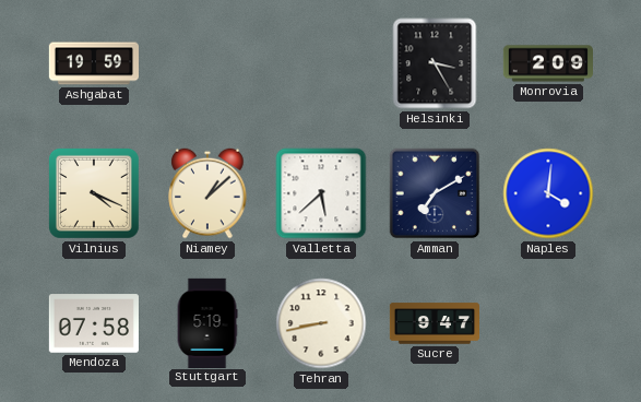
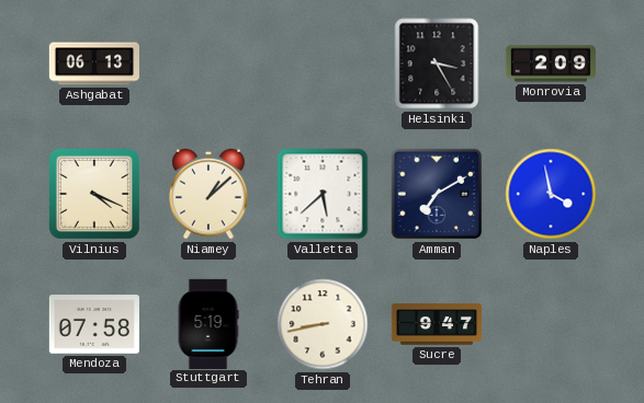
Ashgabat: 19:59 -> 06:13
Naples: 4:01 -> 3:58
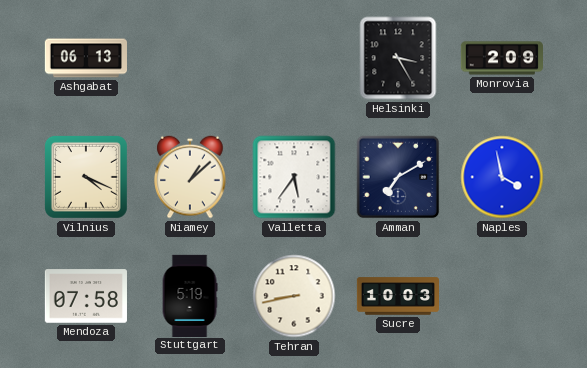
Valletta: 5:38 -> 5:36
Sucre: 9:47 -> 10:03
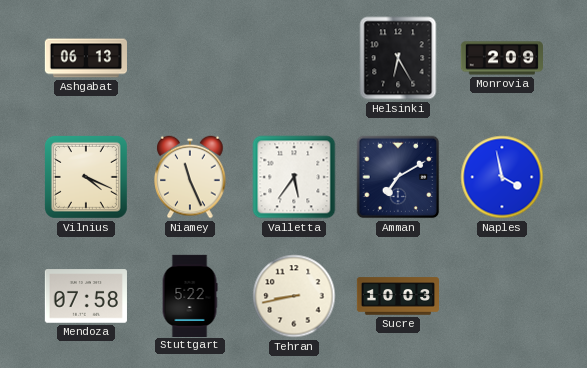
Helsinki: 3:25 -> 6:25
Niamey: 1:08 -> 11:26
Stuttgart: 5:19 -> 5:22
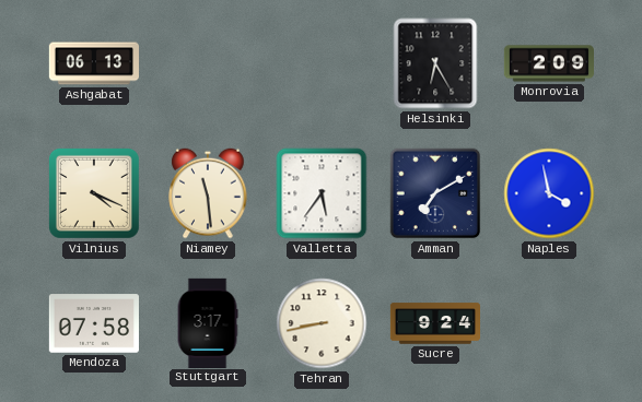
Niamey: 11:26 -> 11:29
Stuttgart: 5:22 -> 3:17
Sucre: 10:03 -> 9:24
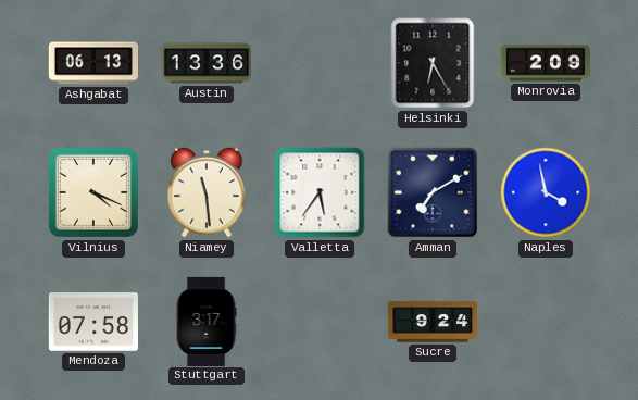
Austin: none -> 13:36
Tehran: 8:43 -> none
